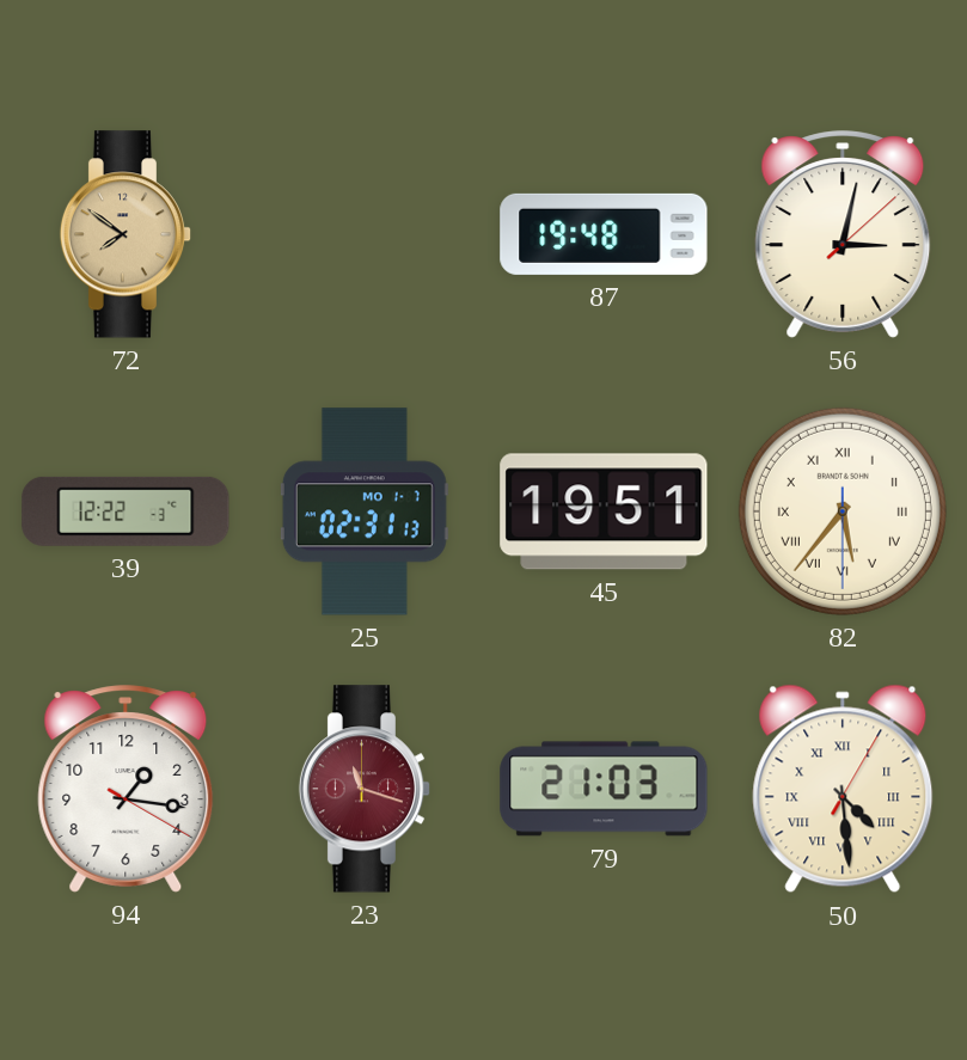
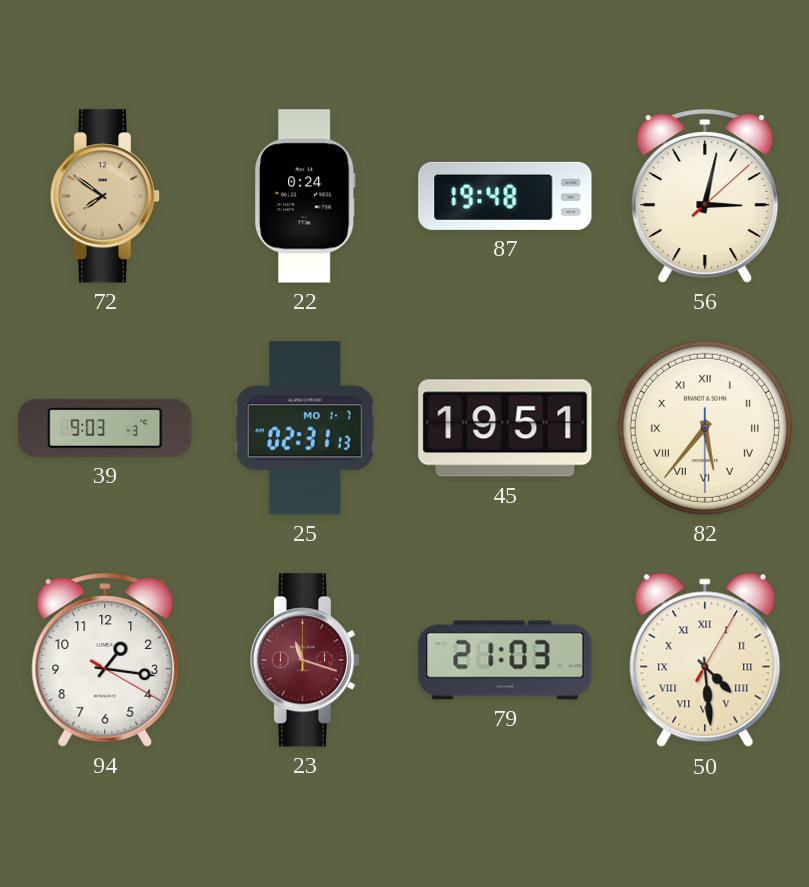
22: none -> 0:24
39: 12:22 -> 9:03
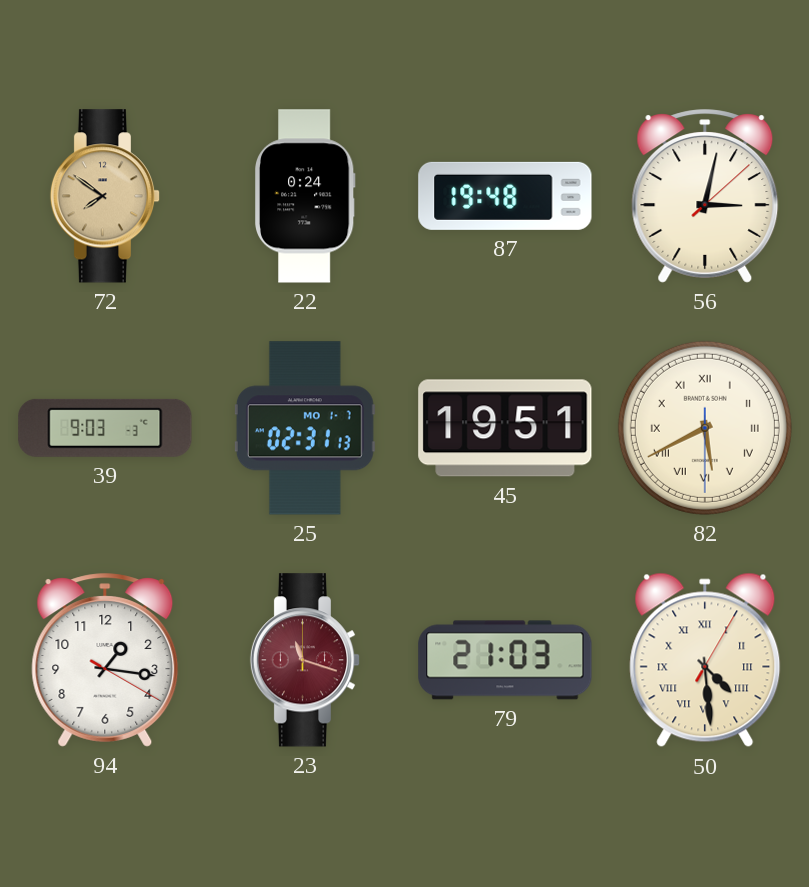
82: 5:36 -> 5:40
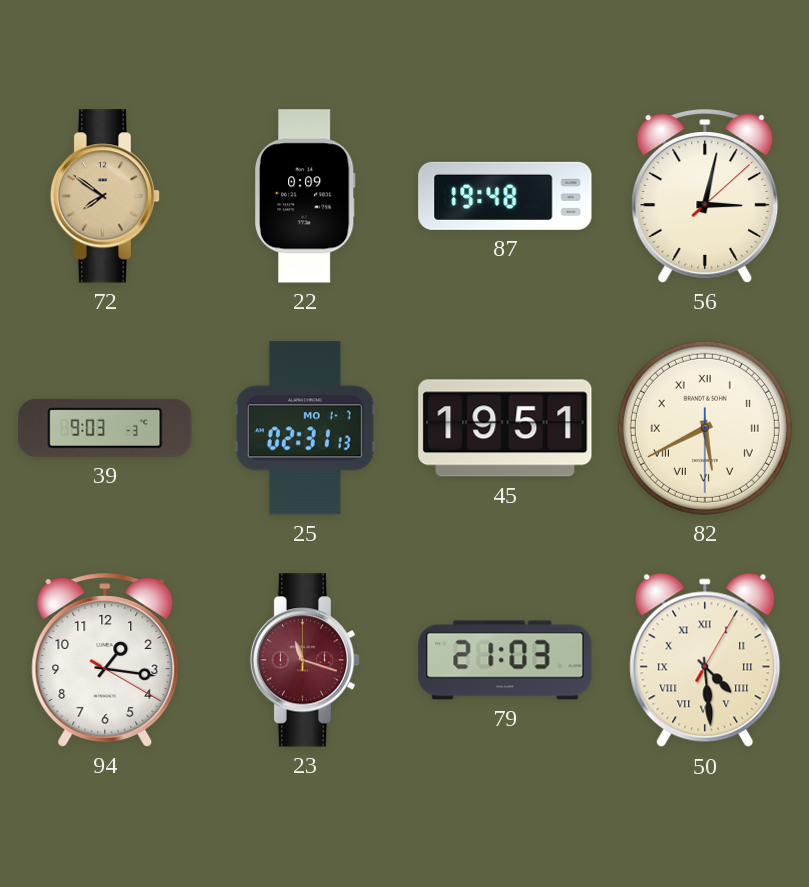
22: 0:24 -> 0:09
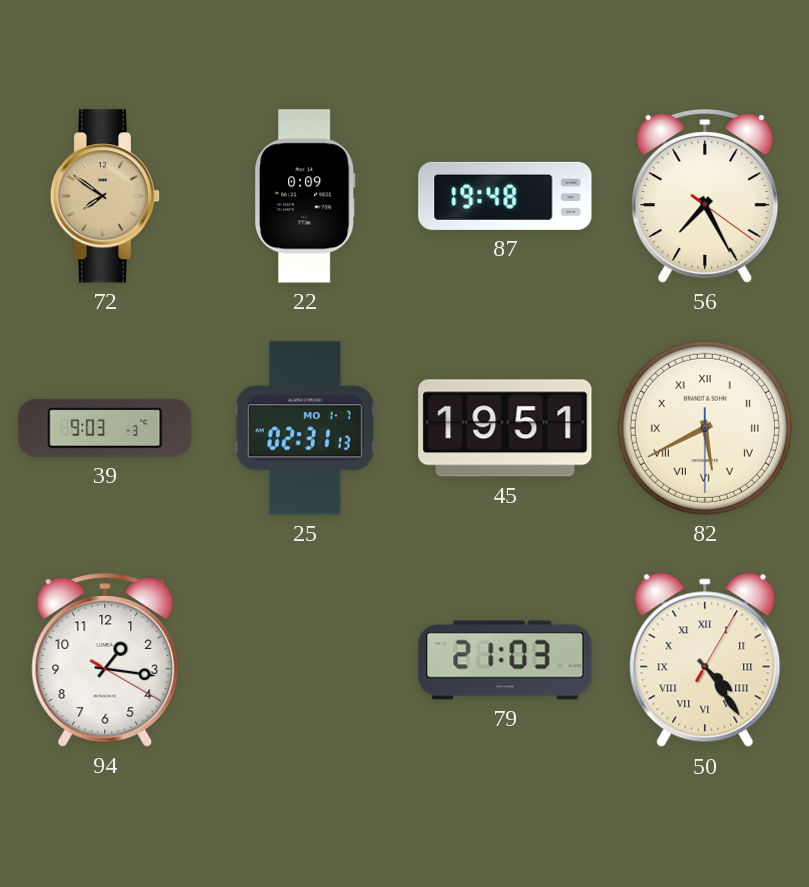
56: 3:02 -> 7:25
23: 11:18 -> none
50: 4:29 -> 4:24
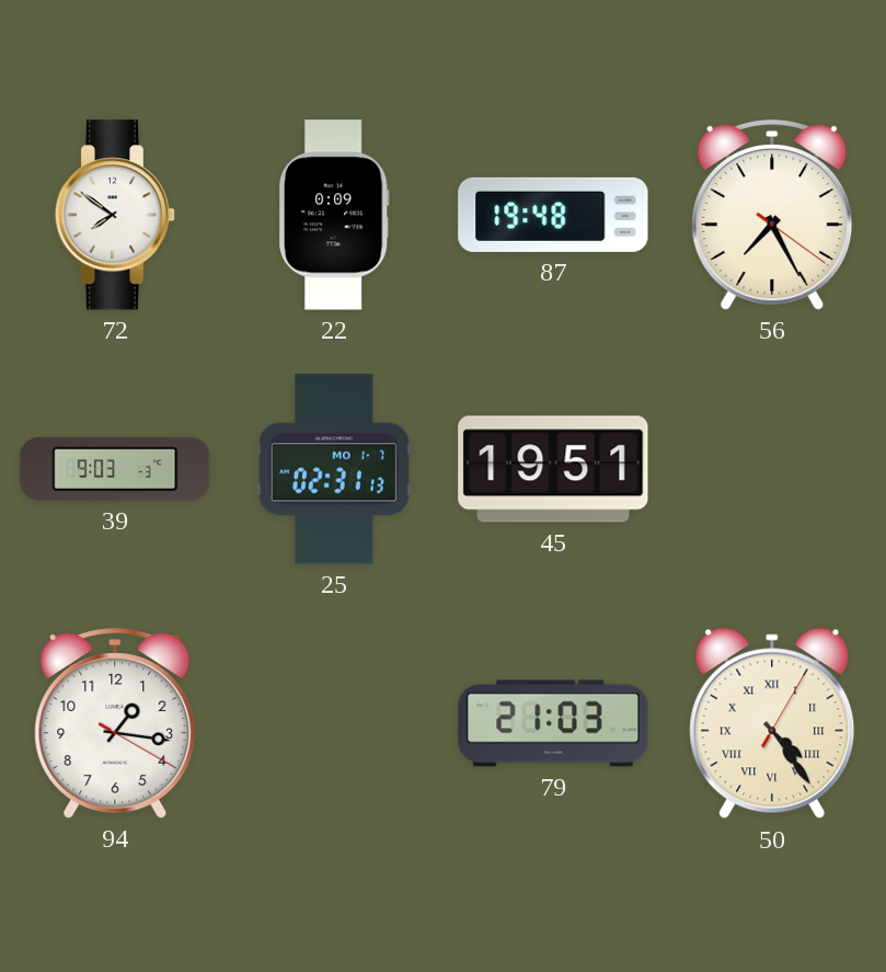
72 dial: champagne -> white
82: 5:40 -> none
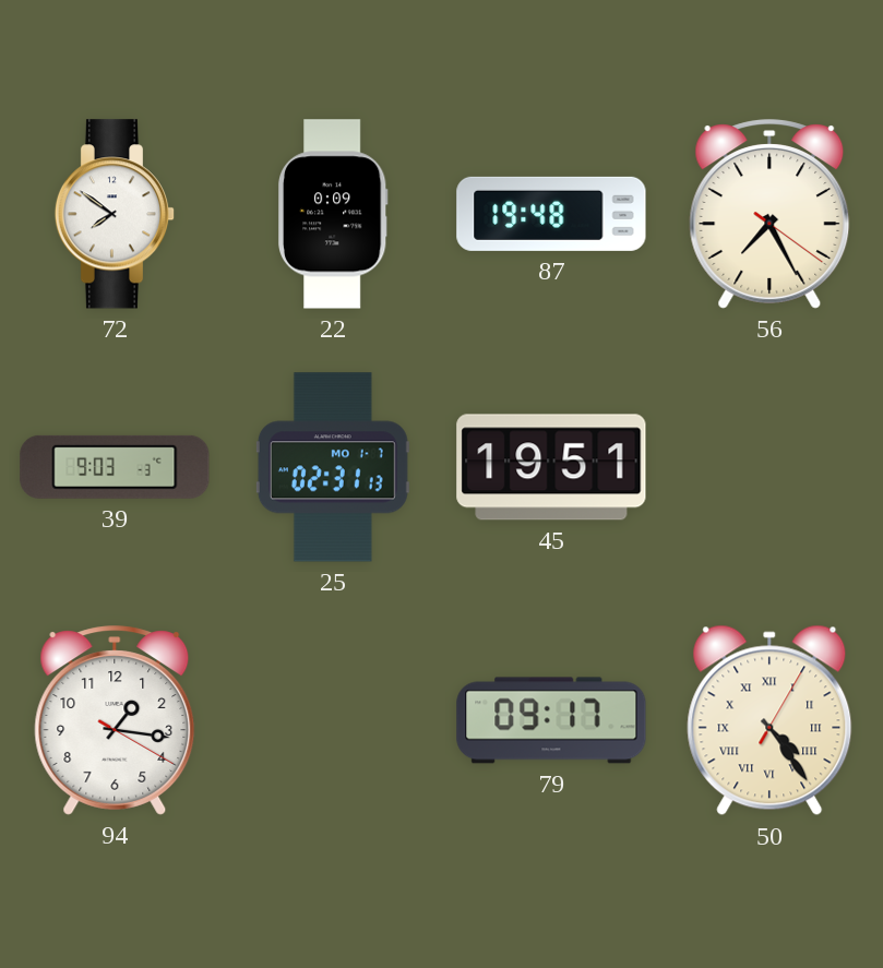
79: 21:03 -> 09:17
